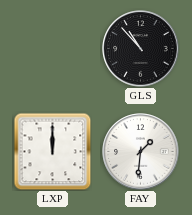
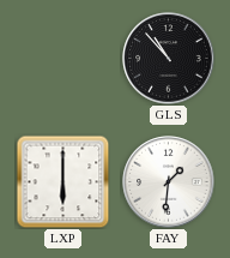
LXP: 12:00 -> 6:00
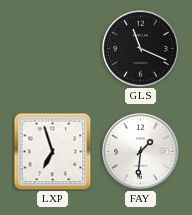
GLS: 10:53 -> 11:19
LXP: 6:00 -> 6:57
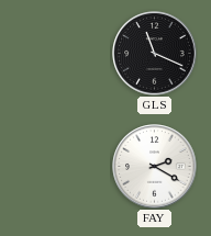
LXP: 6:57 -> none
FAY: 1:31 -> 2:20
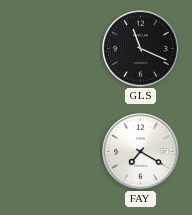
FAY: 2:20 -> 7:20
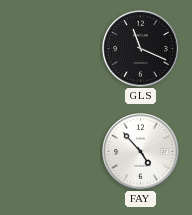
FAY: 7:20 -> 4:53
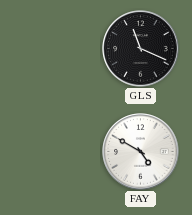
FAY: 4:53 -> 4:50
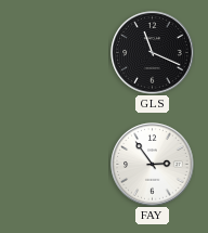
FAY: 4:50 -> 2:54
